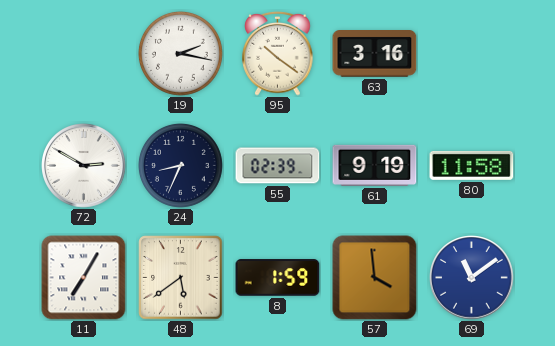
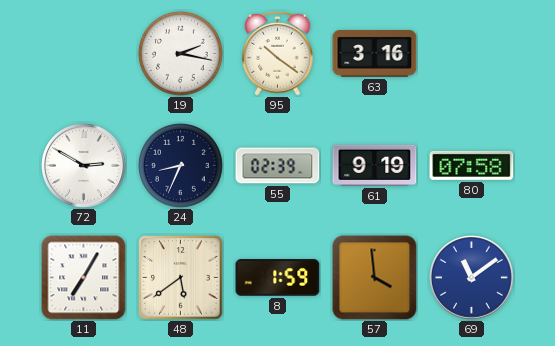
80: 11:58 -> 07:58
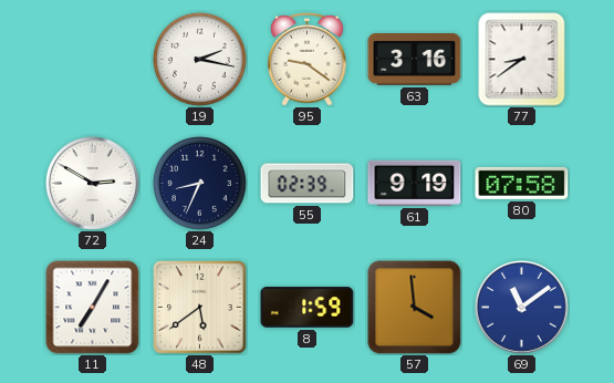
95: 10:21 -> 9:21
77: none -> 8:39
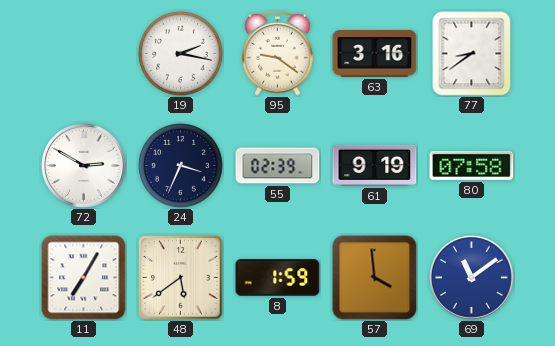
24: 8:34 -> 3:34
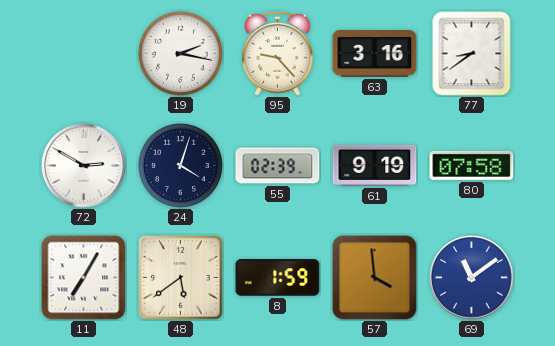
95: 9:21 -> 9:23
24: 3:34 -> 4:03
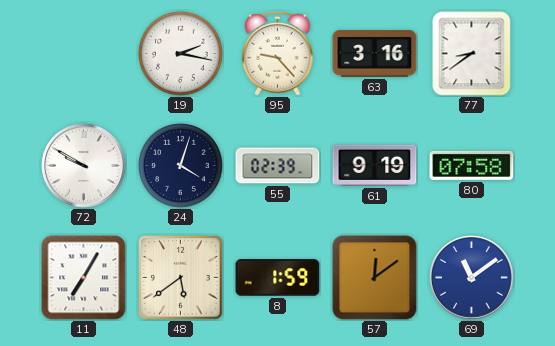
72: 2:50 -> 9:50
57: 3:59 -> 12:09
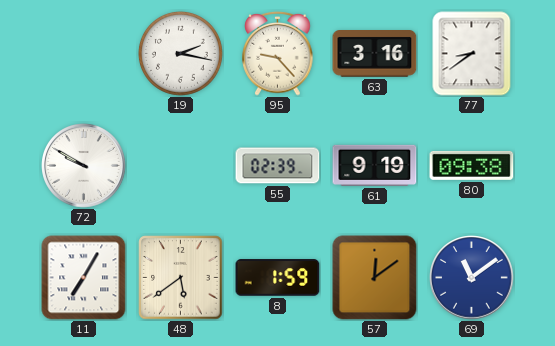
24: 4:03 -> none
80: 07:58 -> 09:38
